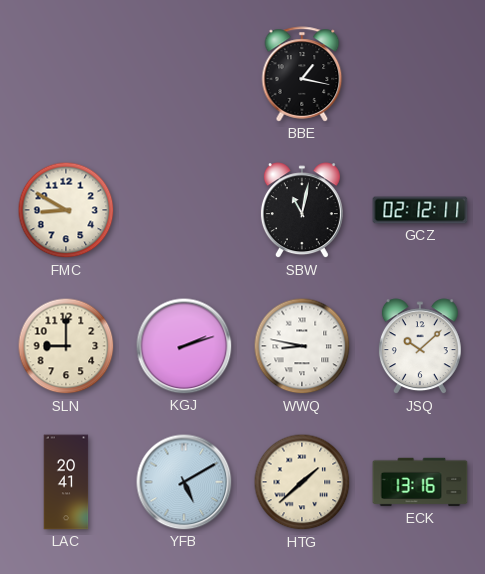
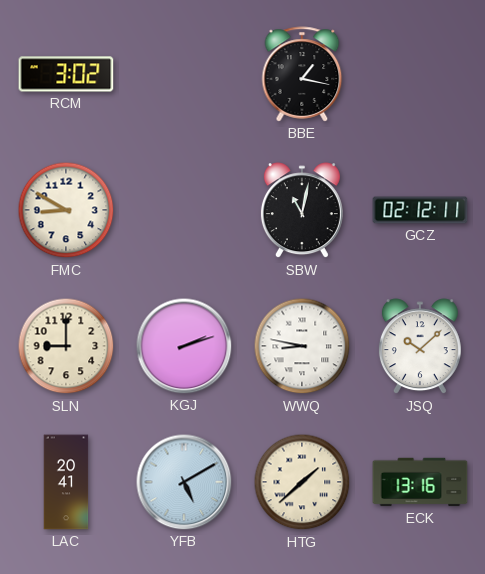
RCM: none -> 3:02
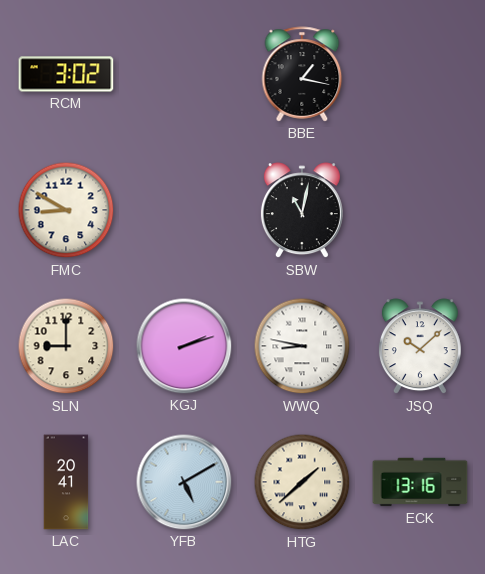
GCZ: 02:12 -> none
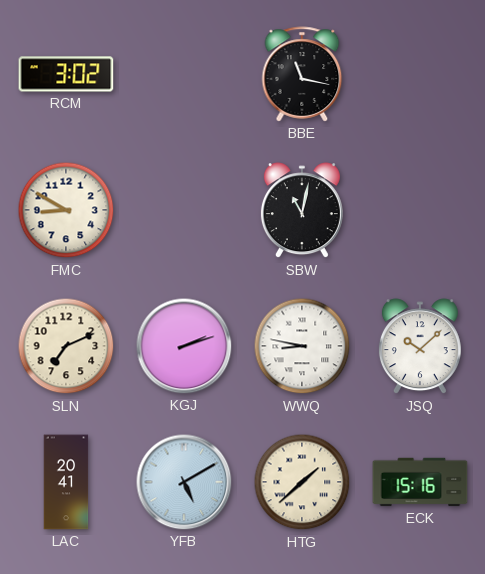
BBE: 1:17 -> 11:17
SLN: 9:00 -> 7:11
ECK: 13:16 -> 15:16
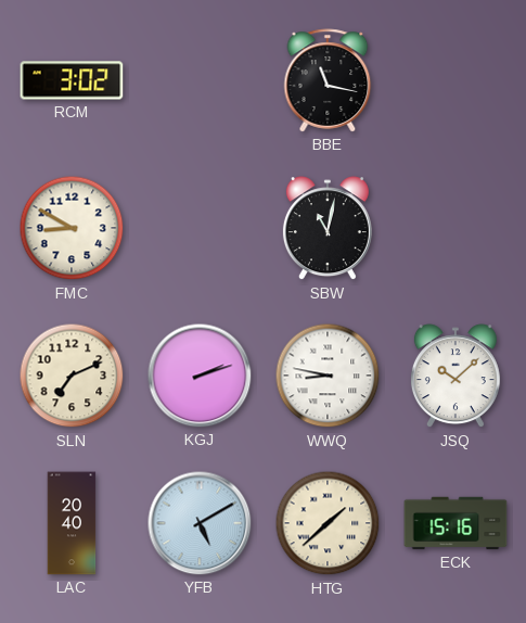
LAC: 20:41 -> 20:40
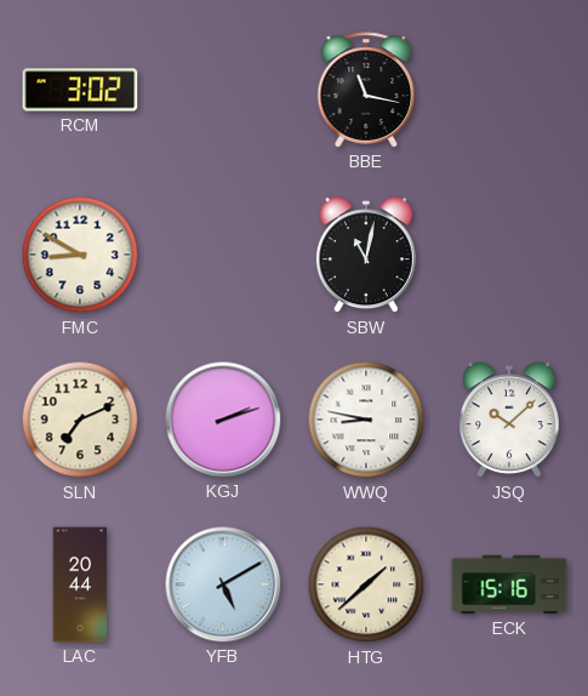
LAC: 20:40 -> 20:44
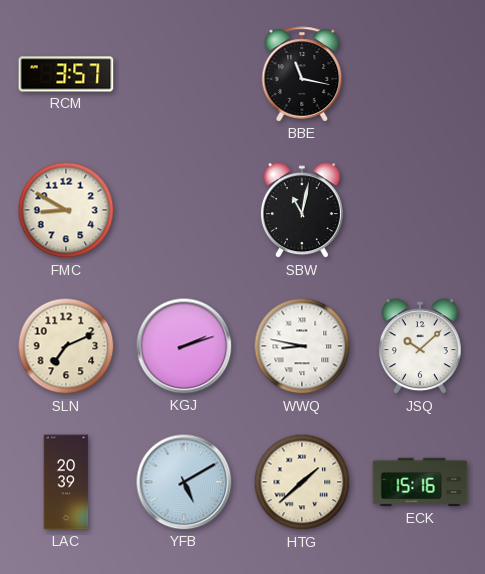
RCM: 3:02 -> 3:57
LAC: 20:44 -> 20:39
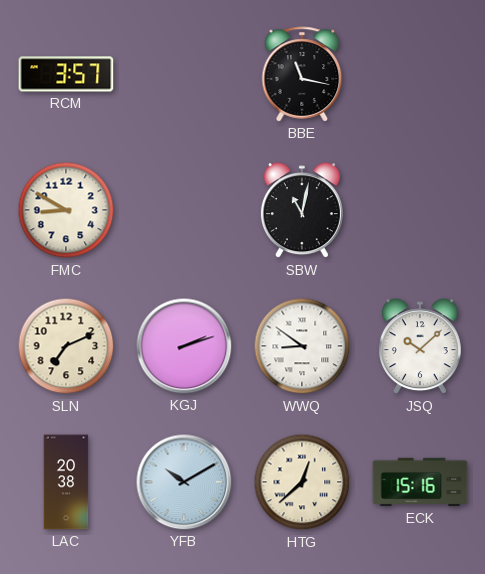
WWQ: 8:47 -> 8:51
LAC: 20:39 -> 20:38
YFB: 5:10 -> 10:10
HTG: 1:38 -> 12:38
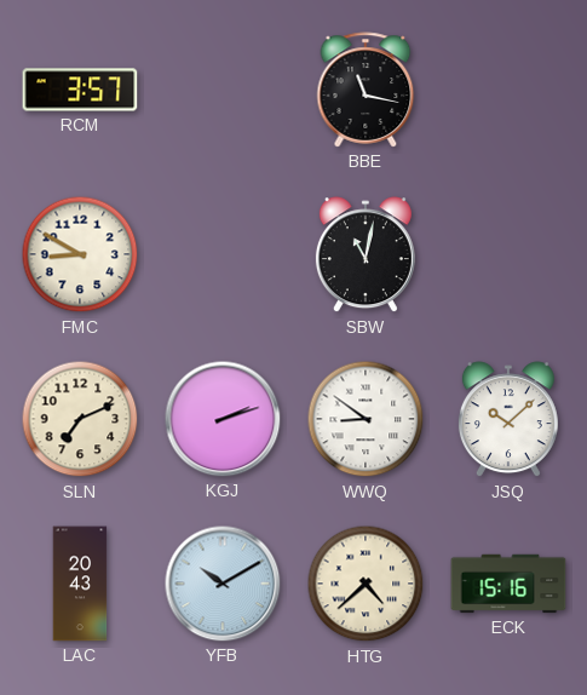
LAC: 20:38 -> 20:43
HTG: 12:38 -> 4:38
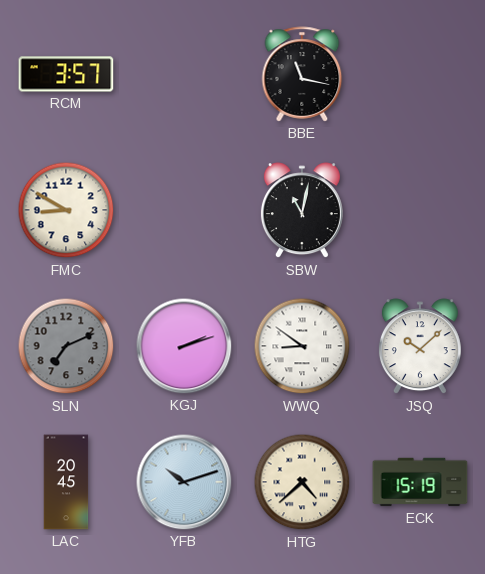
SLN dial: cream -> grey
LAC: 20:43 -> 20:45
YFB: 10:10 -> 10:12
ECK: 15:16 -> 15:19
